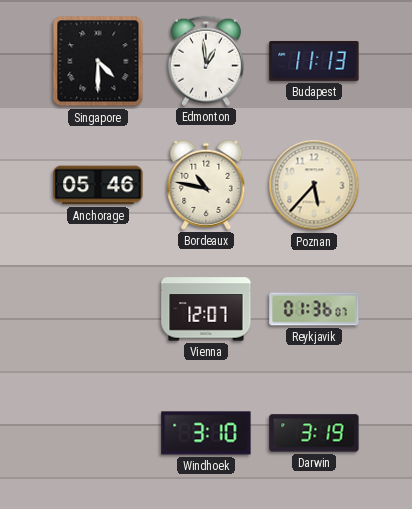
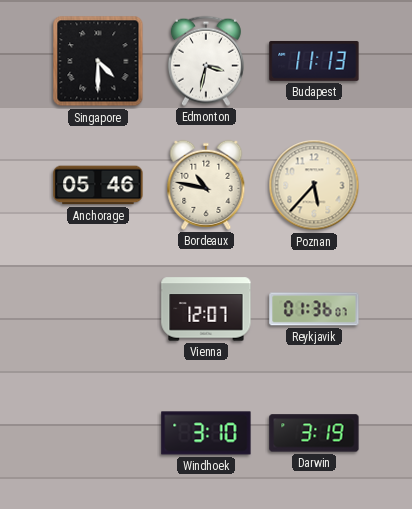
Edmonton: 12:59 -> 3:32
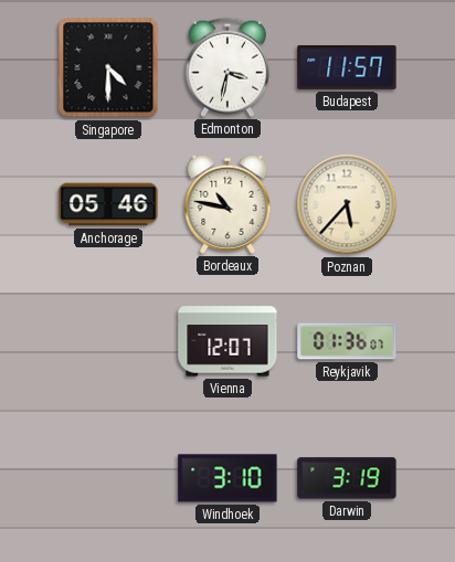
Budapest: 11:13 -> 11:57
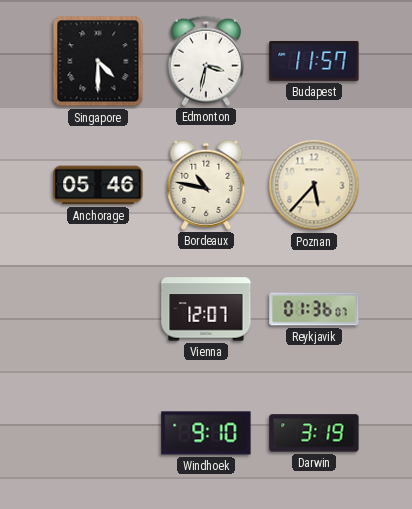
Windhoek: 3:10 -> 9:10
